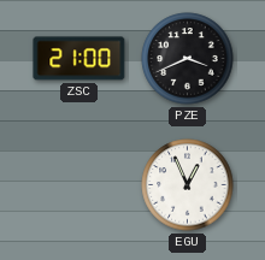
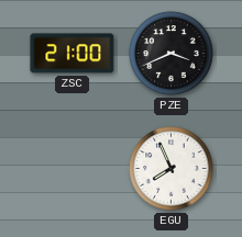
EGU: 12:56 -> 7:56
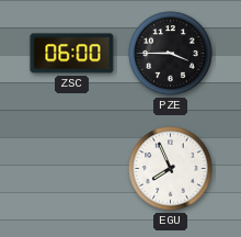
ZSC: 21:00 -> 06:00
PZE: 3:41 -> 3:45
